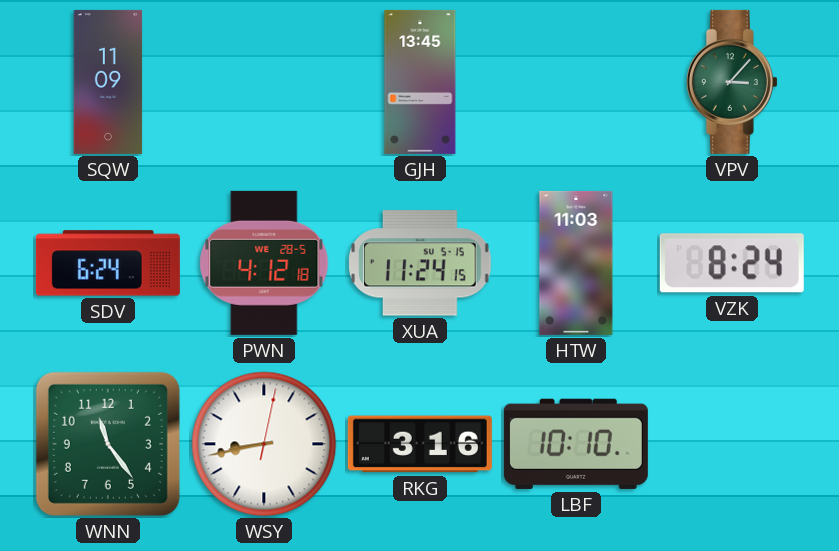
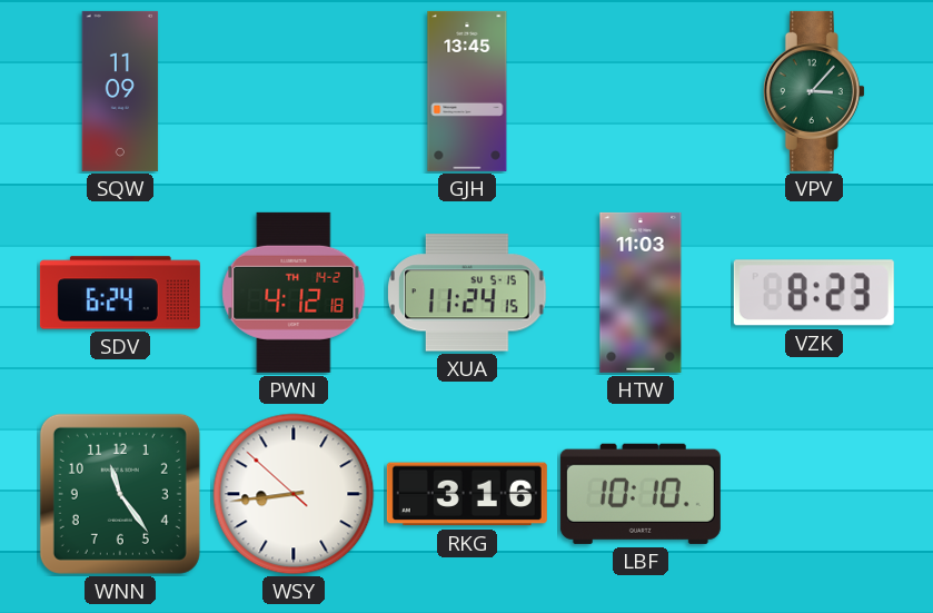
PWN date: WE 28-5 -> TH 14-2
VZK: 8:24 -> 8:23
WSY: 8:43:02 -> 8:43:52
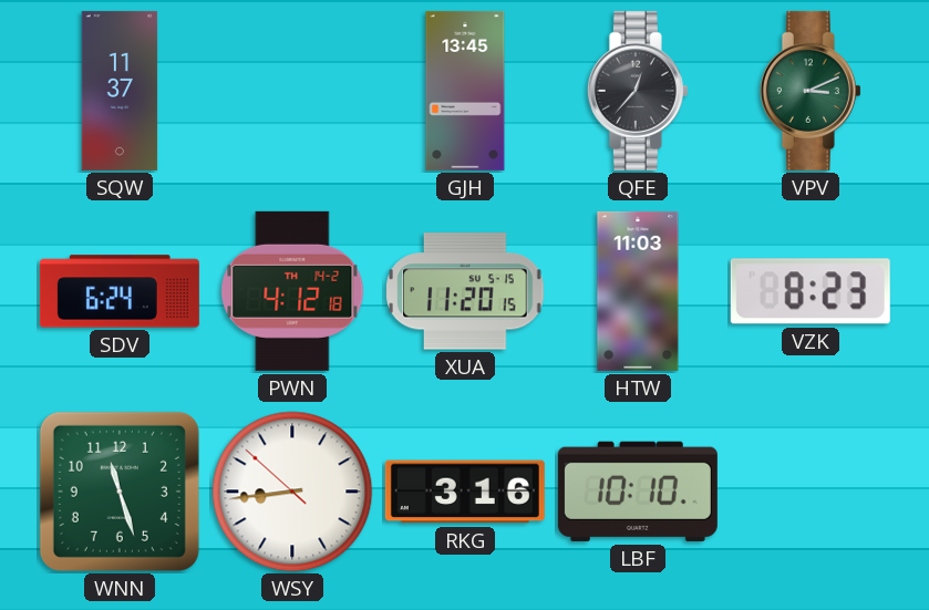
SQW: 11:09 -> 11:37
QFE: none -> 12:37
VPV: 3:07 -> 3:11
XUA: 11:24 -> 11:20
WNN: 11:24 -> 11:27
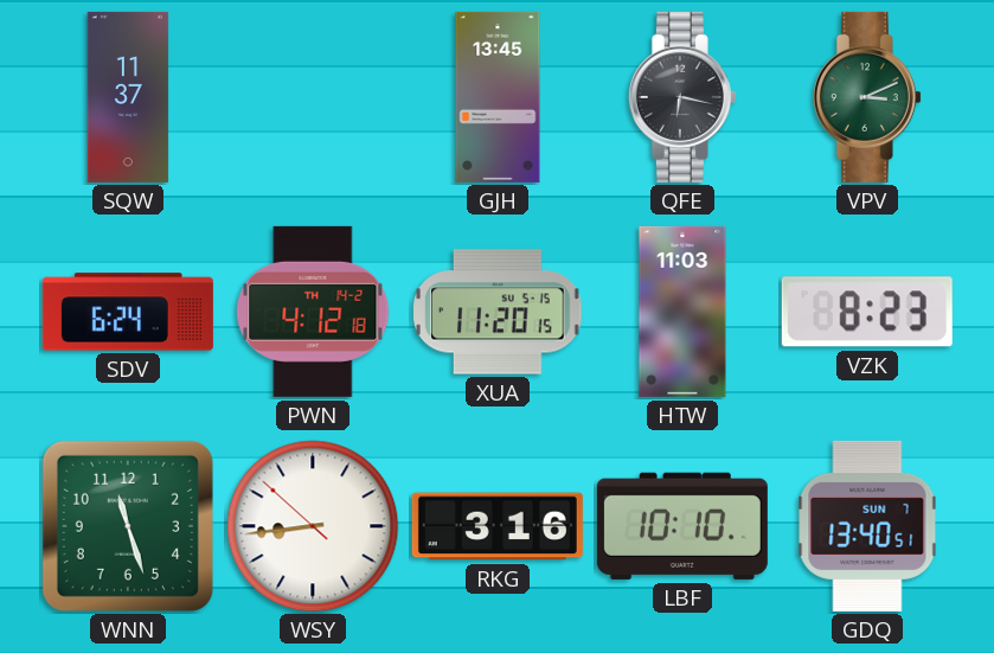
QFE: 12:37 -> 6:17
GDQ: none -> 13:40
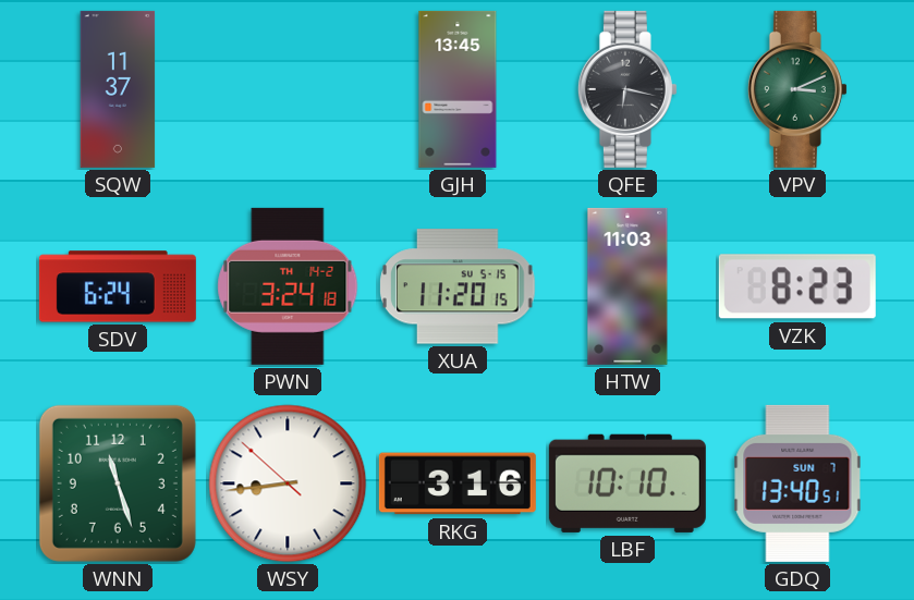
PWN: 4:12 -> 3:24
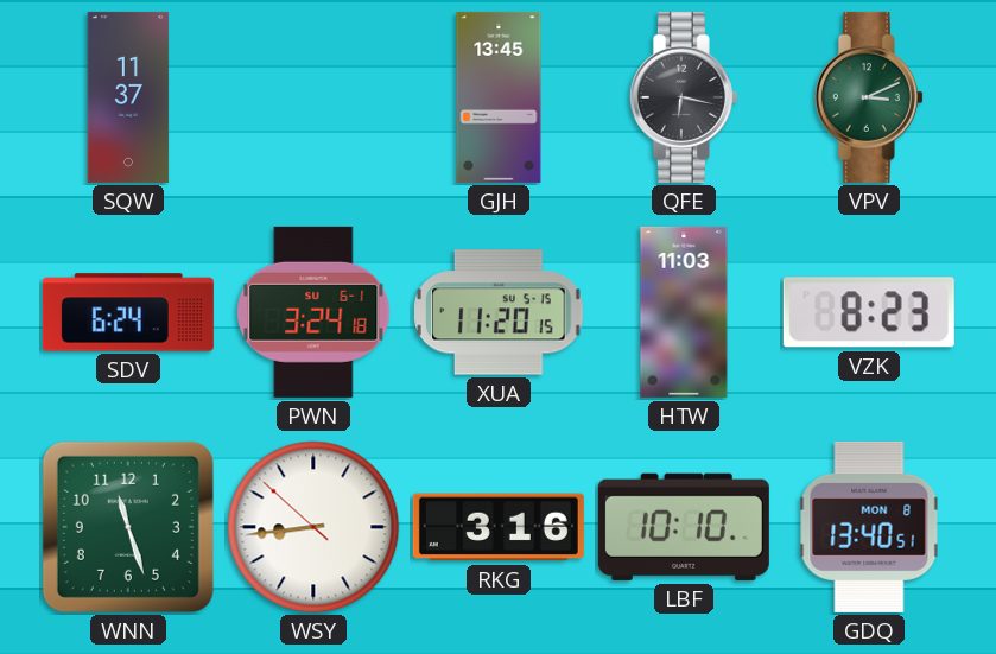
PWN date: TH 14-2 -> SU 6-1
GDQ date: SUN 7 -> MON 8
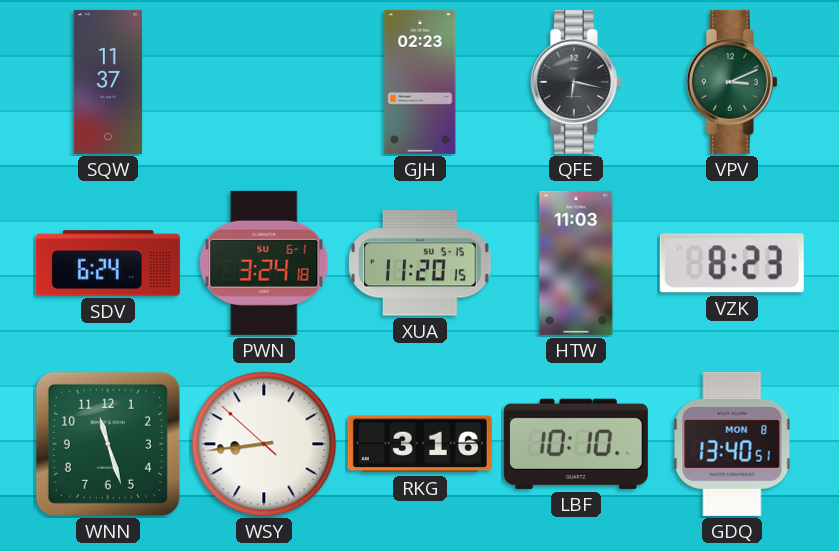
GJH: 13:45 -> 02:23
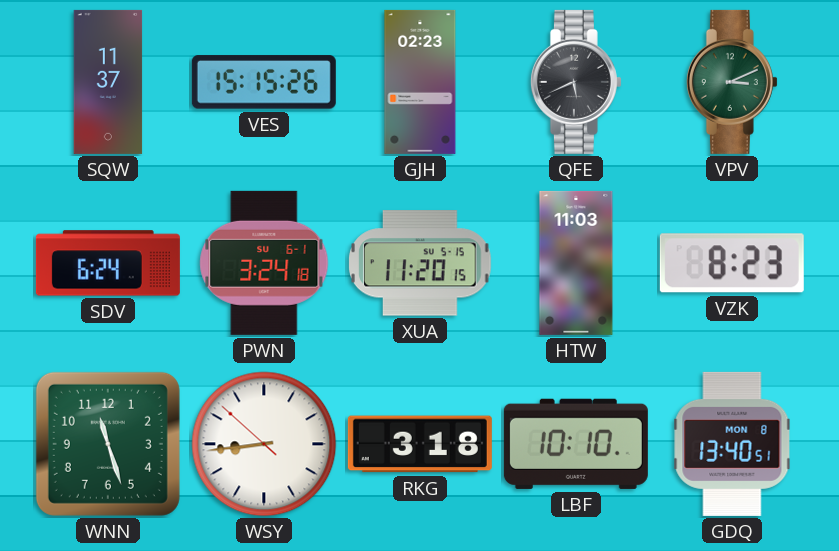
VES: none -> 15:15
QFE: 6:17 -> 5:41
RKG: 3:16 -> 3:18
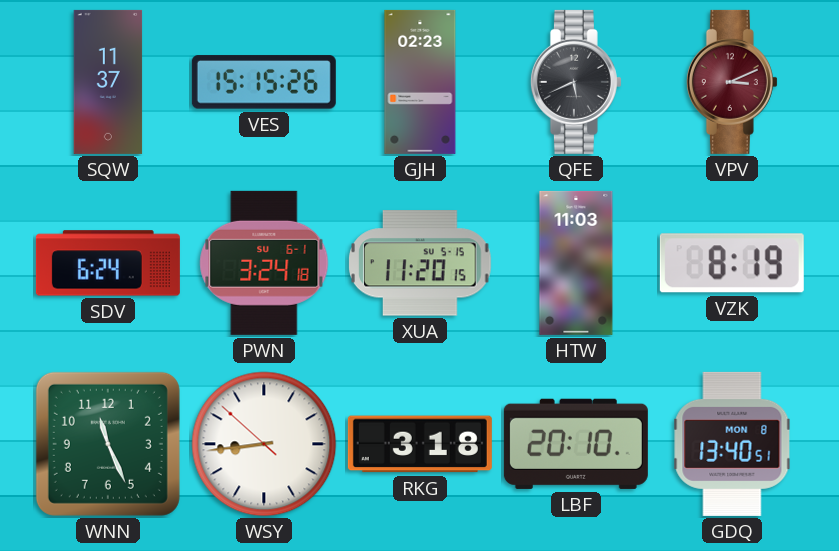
VPV dial: green -> burgundy
VZK: 8:23 -> 8:19
WNN: 11:27 -> 11:26
LBF: 10:10 -> 20:10
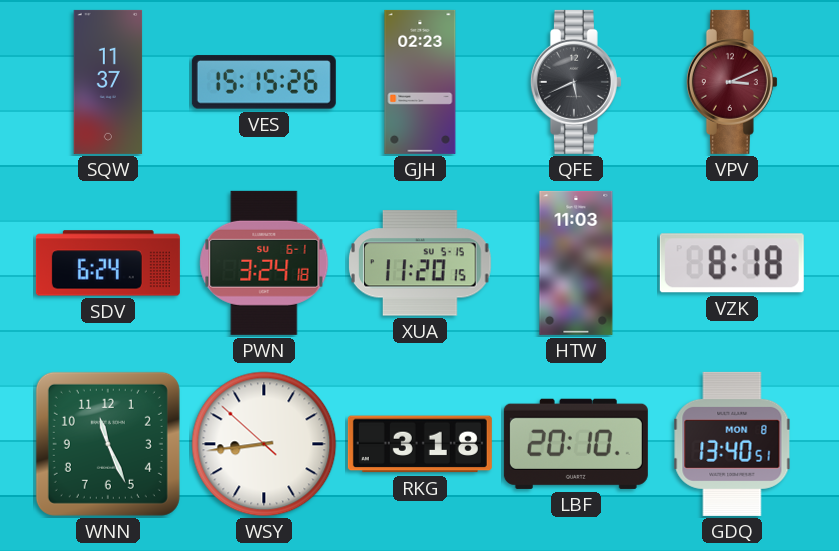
VZK: 8:19 -> 8:18
